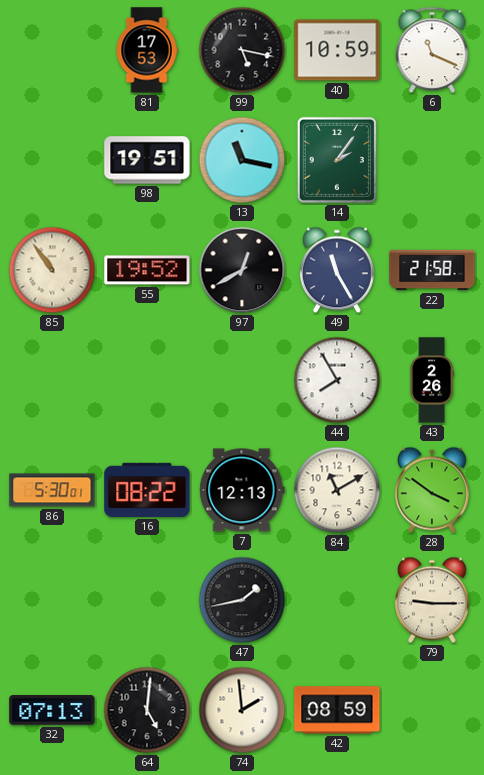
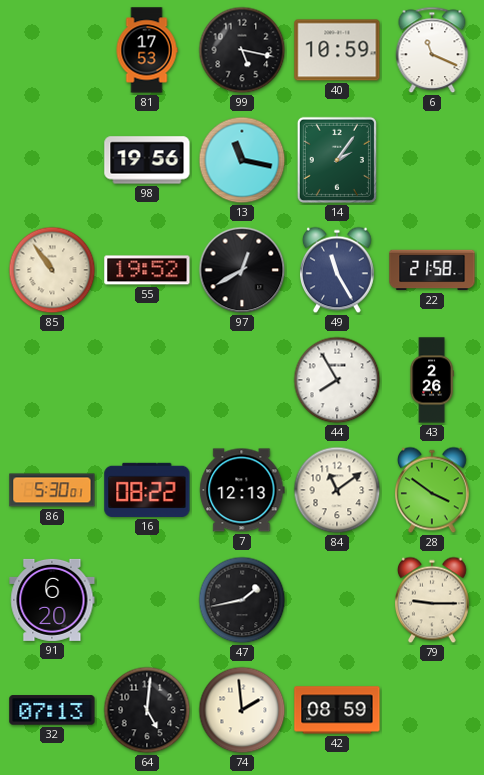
98: 19:51 -> 19:56
84: 11:10 -> 11:09
91: none -> 6:20
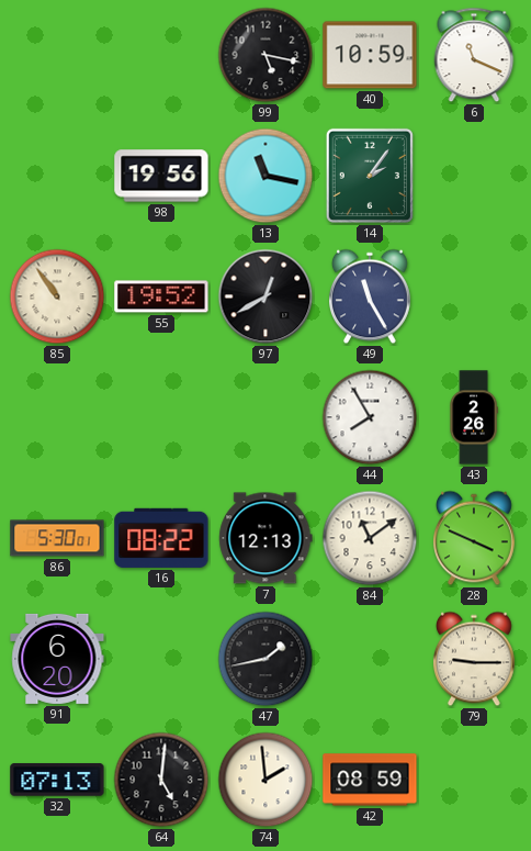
81: 17:53 -> none
22: 21:58 -> none
28: 3:51 -> 3:49
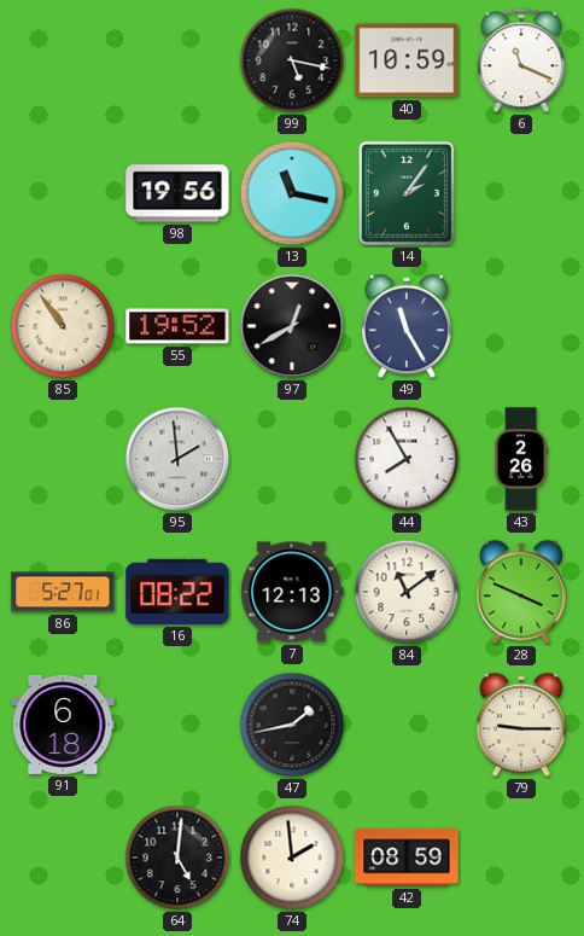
95: none -> 1:59
86: 5:30 -> 5:27
91: 6:20 -> 6:18
32: 07:13 -> none
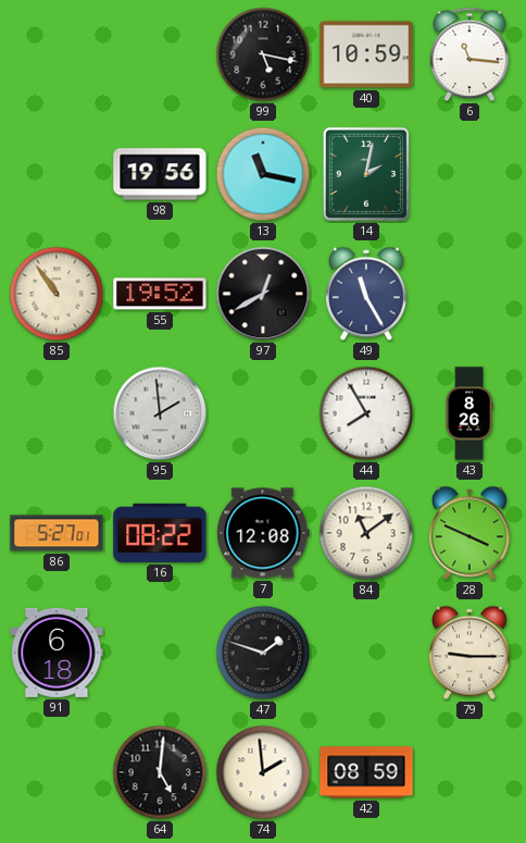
6: 11:19 -> 11:16
14: 2:06 -> 2:02
43: 2:26 -> 8:26
7: 12:13 -> 12:08
47: 1:43 -> 1:48
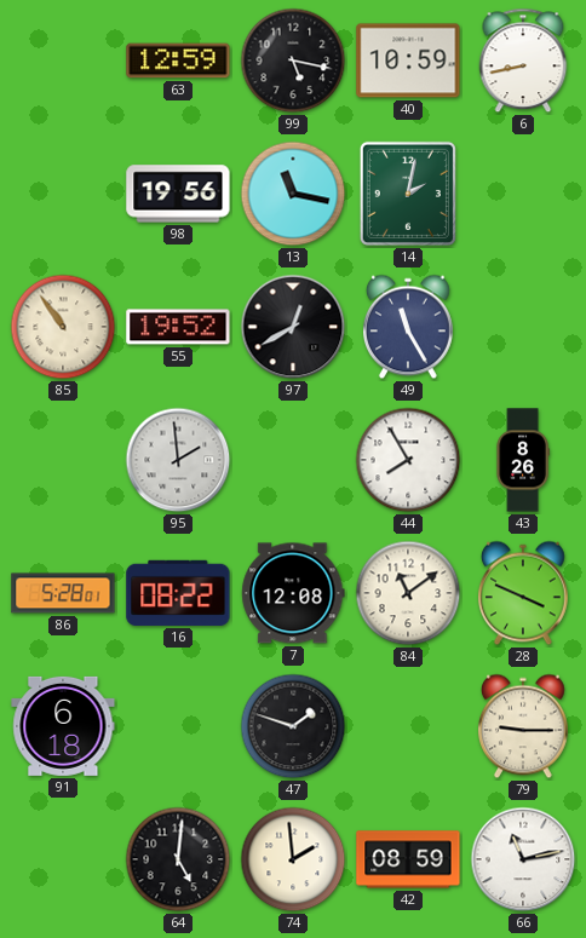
63: none -> 12:59
6: 11:16 -> 8:43
86: 5:27 -> 5:28
66: none -> 11:13
